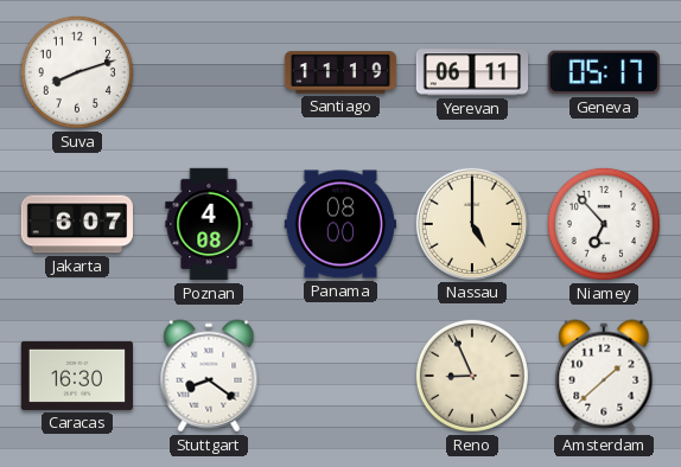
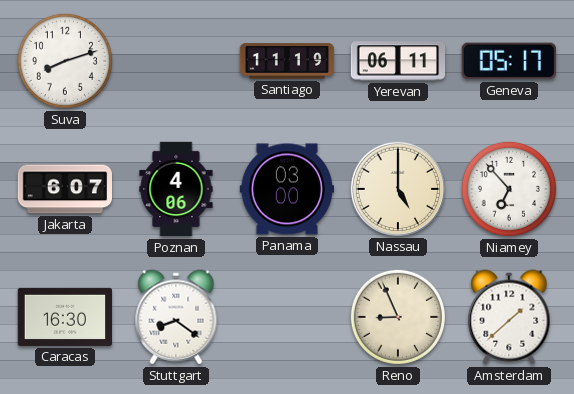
Poznan: 4:08 -> 4:06
Panama: 08:00 -> 03:00
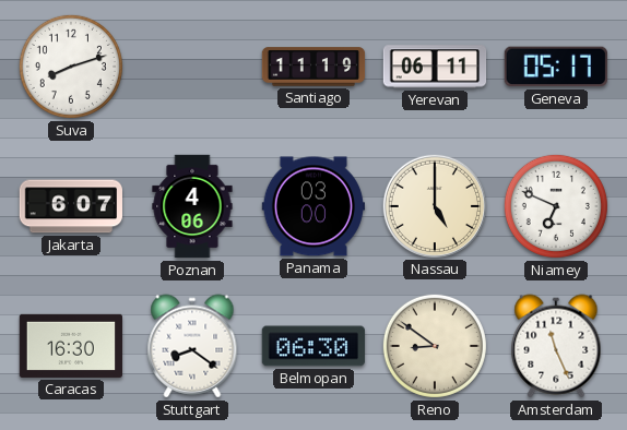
Niamey: 6:53 -> 6:49
Belmopan: none -> 06:30
Reno: 8:56 -> 8:51
Amsterdam: 1:38 -> 11:26
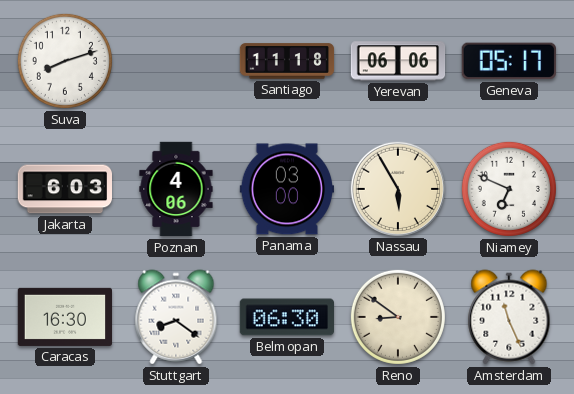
Santiago: 11:19 -> 11:18
Yerevan: 06:11 -> 06:06
Jakarta: 6:07 -> 6:03
Nassau: 5:00 -> 5:55
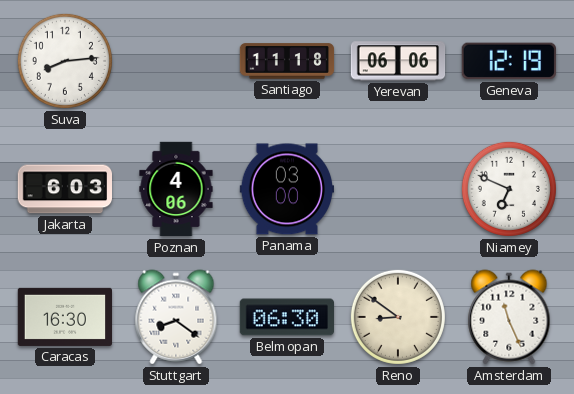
Suva: 8:12 -> 8:14
Geneva: 05:17 -> 12:19
Nassau: 5:55 -> none
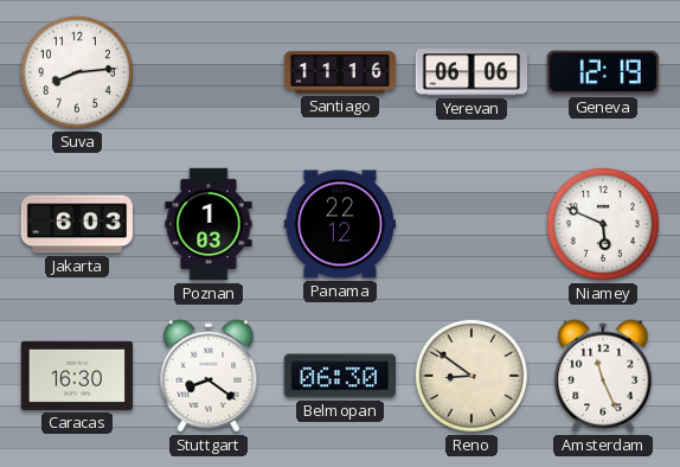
Santiago: 11:18 -> 11:16
Poznan: 4:06 -> 1:03
Panama: 03:00 -> 22:12
Niamey: 6:49 -> 5:49
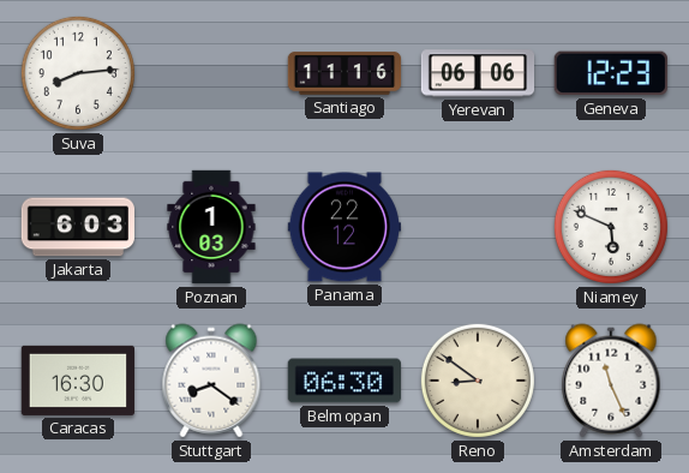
Geneva: 12:19 -> 12:23
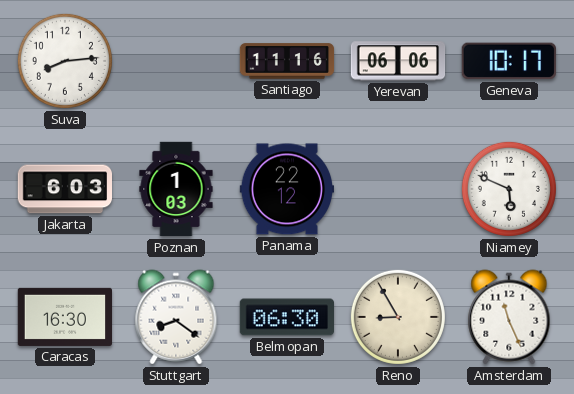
Geneva: 12:23 -> 10:17
Reno: 8:51 -> 8:55
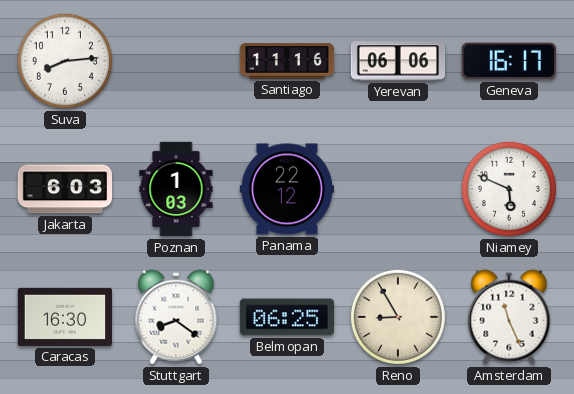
Geneva: 10:17 -> 16:17
Belmopan: 06:30 -> 06:25
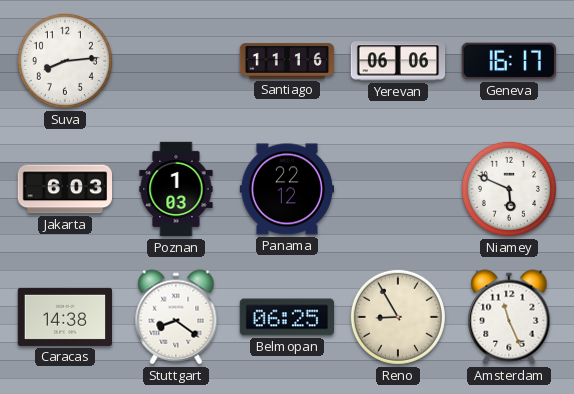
Caracas: 16:30 -> 14:38
